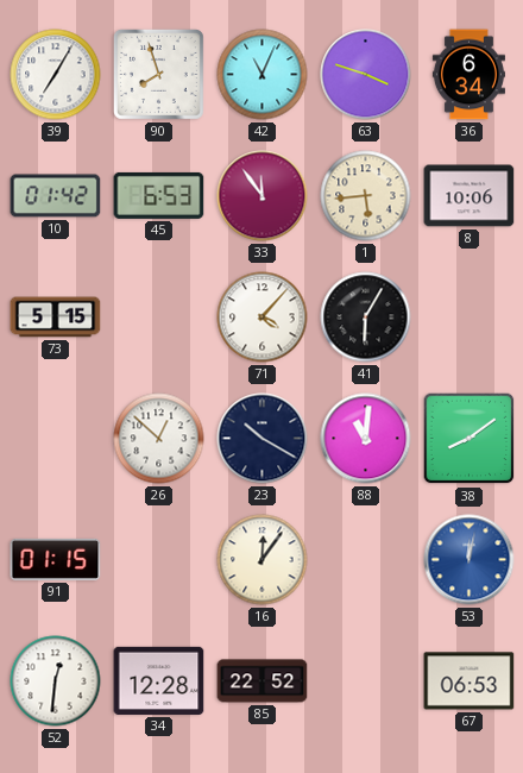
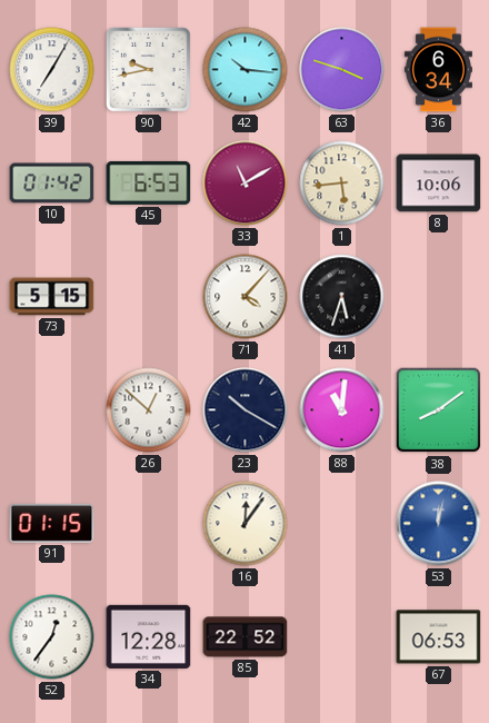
90: 7:57 -> 9:43
42: 11:04 -> 10:16
33: 11:54 -> 11:10
41: 6:05 -> 5:33
52: 12:31 -> 12:36
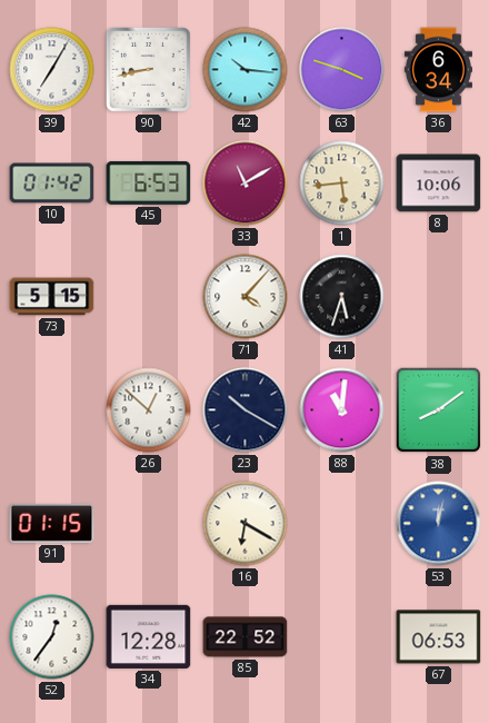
90: 9:43 -> 8:43
16: 12:06 -> 6:20
